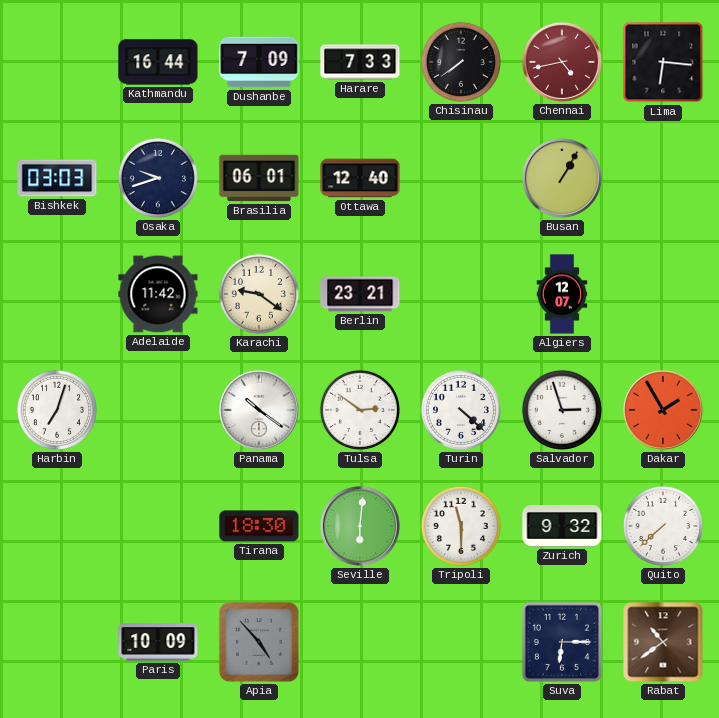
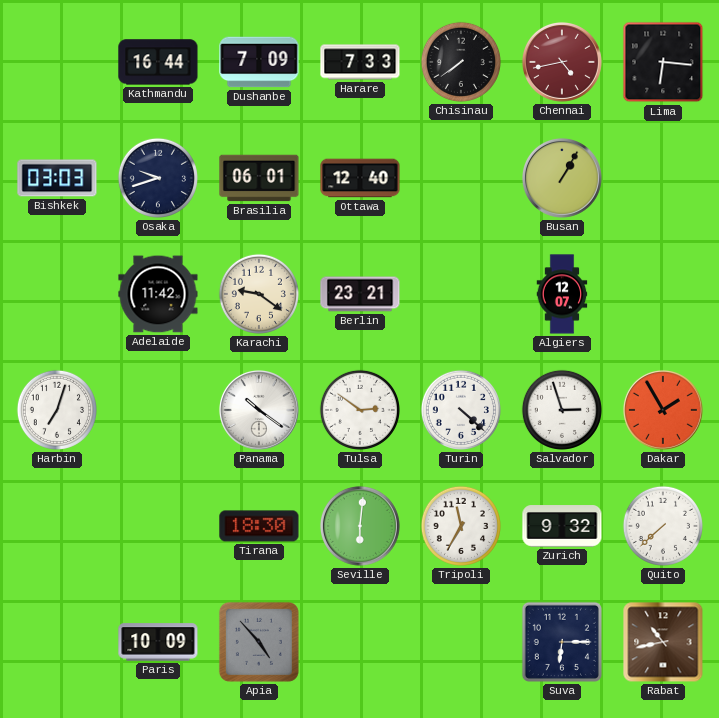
Tripoli: 11:30 -> 11:35
Rabat: 10:39 -> 10:43
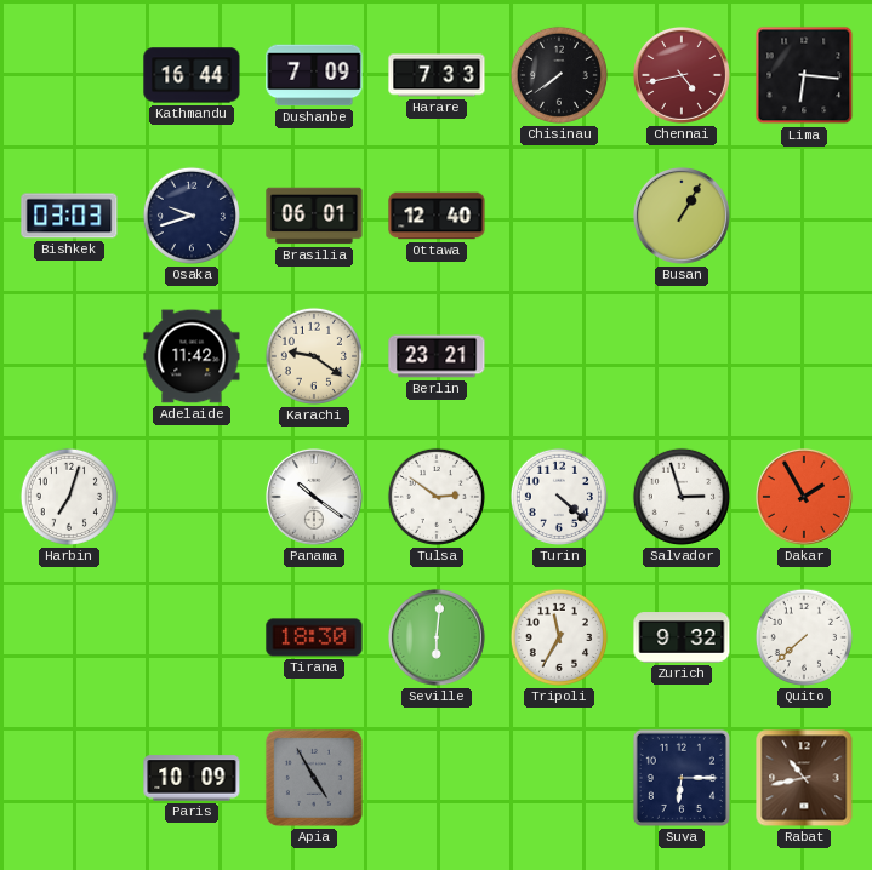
Algiers: 12:07 -> none
Apia: 4:53 -> 4:55
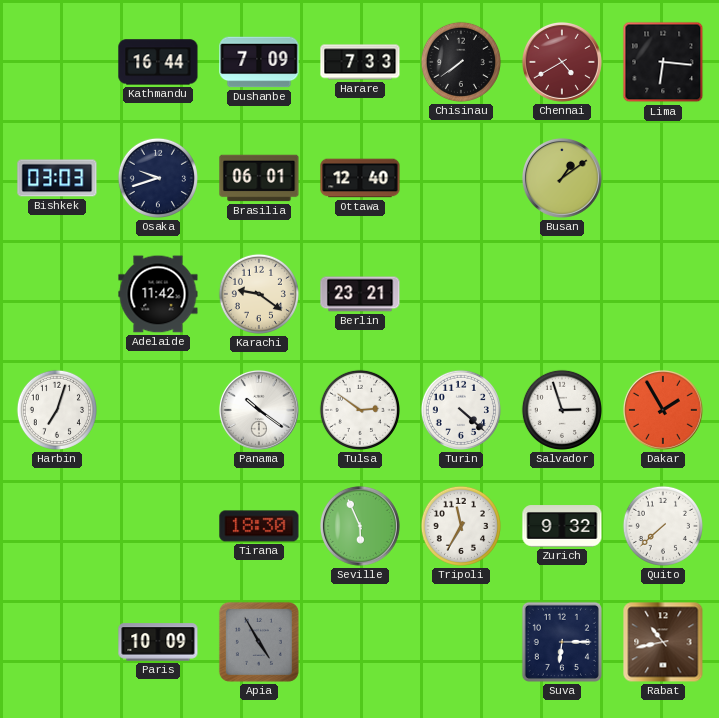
Chennai: 4:43 -> 4:40
Busan: 1:05 -> 1:09
Seville: 6:01 -> 5:56
